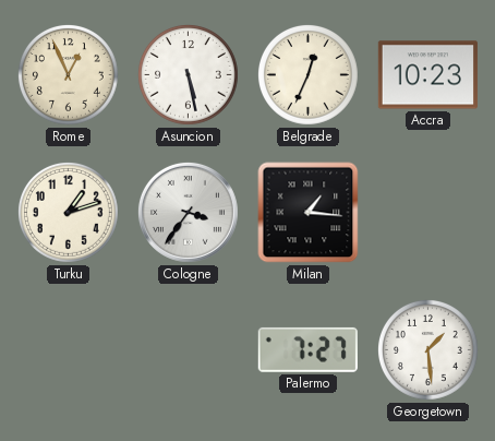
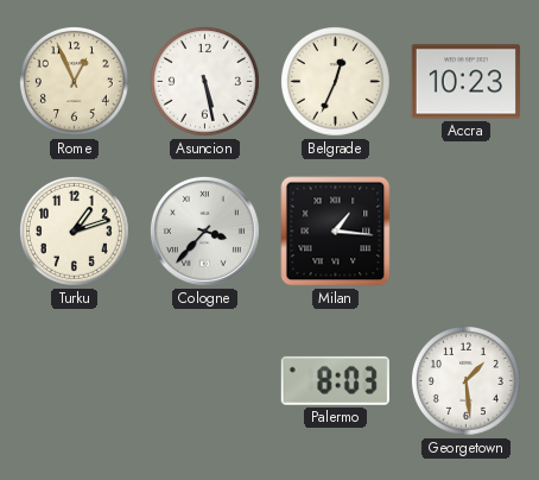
Cologne: 3:36 -> 3:37
Palermo: 7:27 -> 8:03
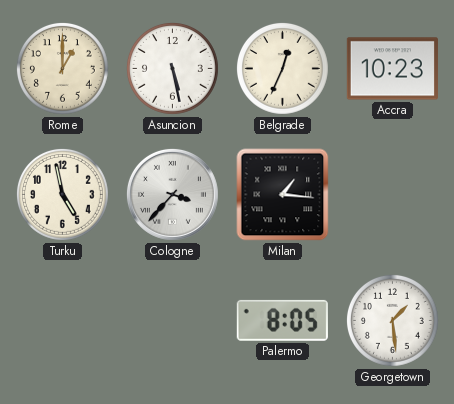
Rome: 12:56 -> 1:00
Turku: 1:12 -> 4:58
Palermo: 8:03 -> 8:05
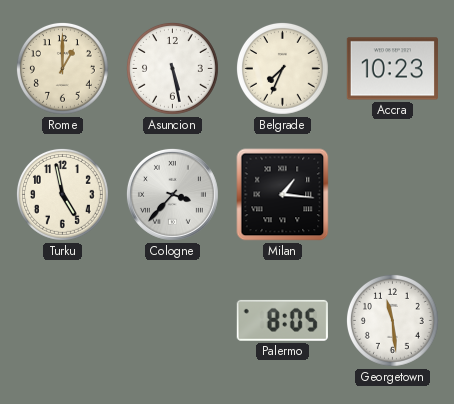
Belgrade: 12:34 -> 7:34
Georgetown: 1:29 -> 11:29
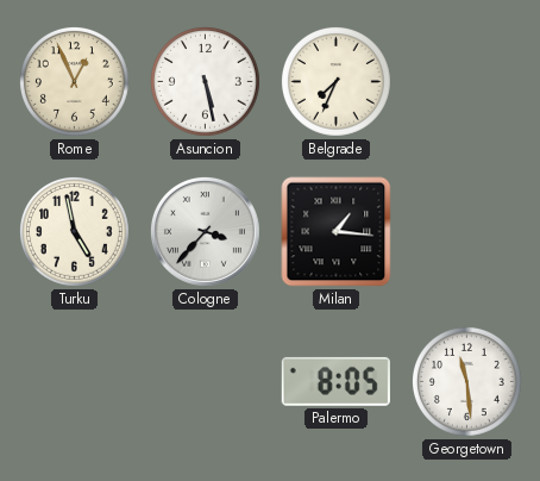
Rome: 1:00 -> 12:56
Accra: 10:23 -> none
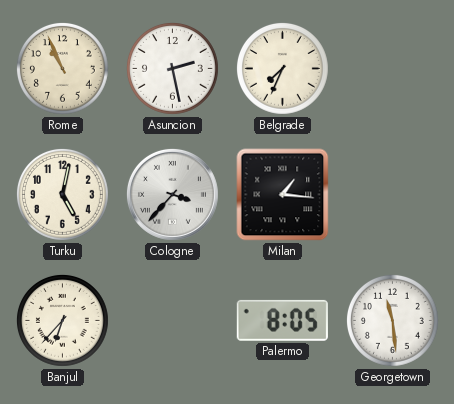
Rome: 12:56 -> 10:56
Asuncion: 5:28 -> 2:28
Turku: 4:58 -> 5:02
Banjul: none -> 6:37
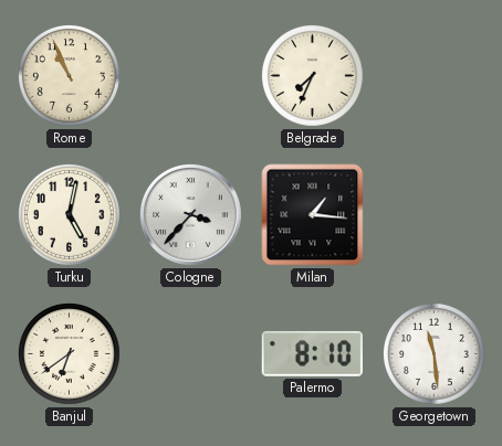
Asuncion: 2:28 -> none
Banjul: 6:37 -> 6:39
Palermo: 8:05 -> 8:10
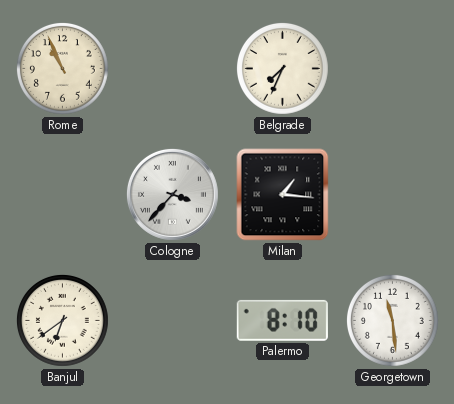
Turku: 5:02 -> none
